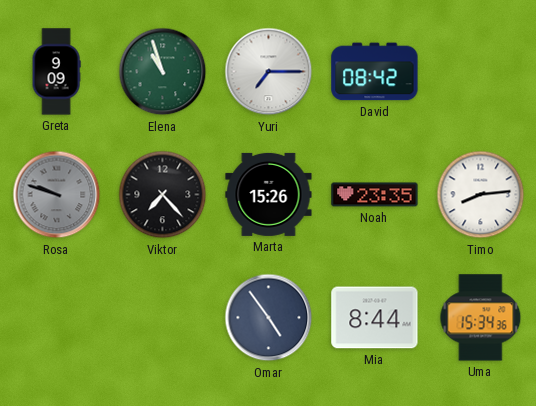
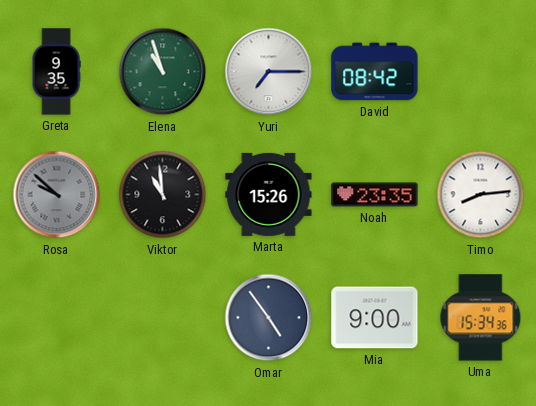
Greta: 9:09 -> 9:35
Rosa: 9:48 -> 9:52
Viktor: 7:23 -> 10:59
Mia: 8:44 -> 9:00
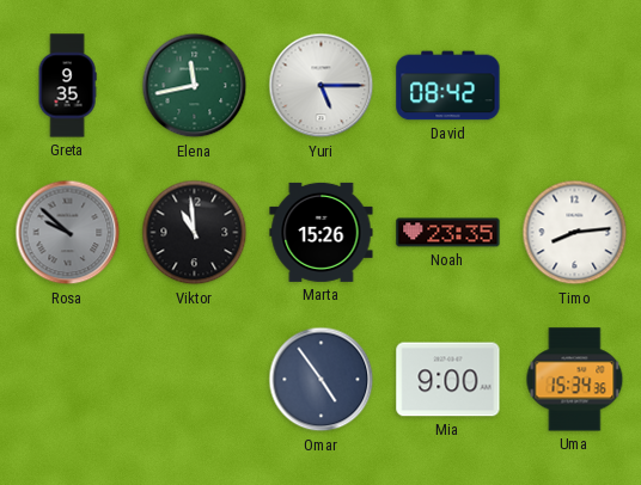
Elena: 10:57 -> 11:43
Yuri: 7:15 -> 5:15
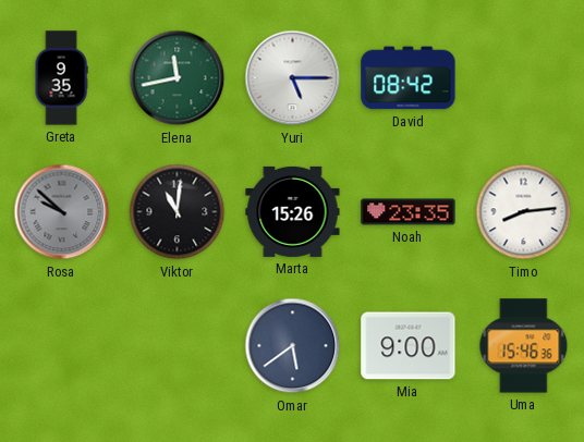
Viktor: 10:59 -> 11:01
Omar: 4:54 -> 5:39
Uma: 15:34 -> 15:46
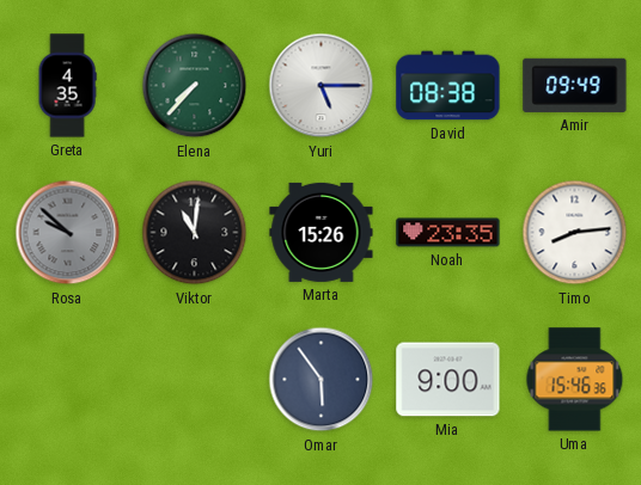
Greta: 9:35 -> 4:35
Elena: 11:43 -> 7:37
David: 08:42 -> 08:38
Amir: none -> 09:49
Omar: 5:39 -> 5:54
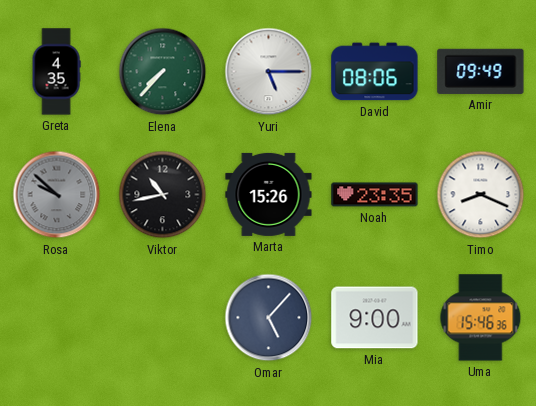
David: 08:38 -> 08:06
Viktor: 11:01 -> 10:43
Timo: 8:14 -> 8:19
Omar: 5:54 -> 5:07
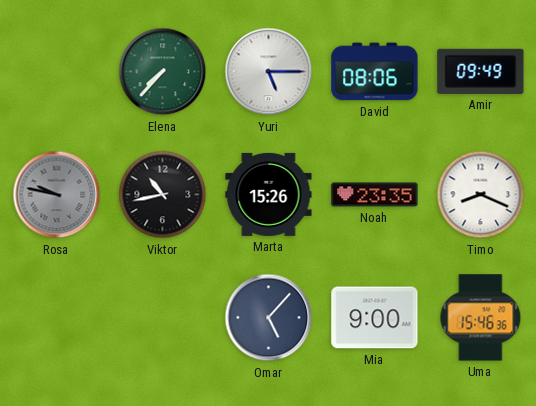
Greta: 4:35 -> none
Rosa: 9:52 -> 9:47
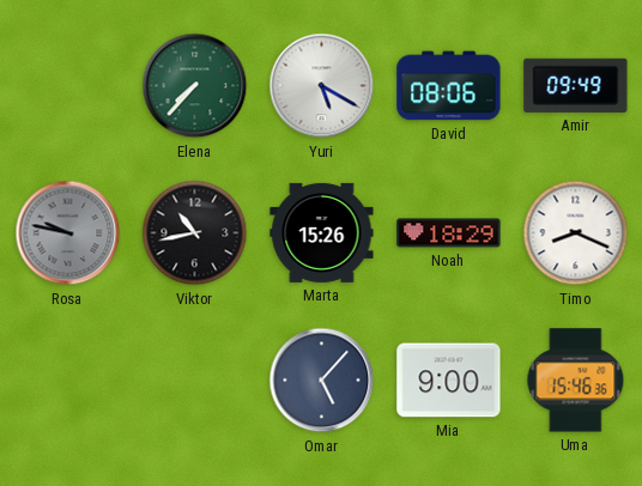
Yuri: 5:15 -> 5:20
Noah: 23:35 -> 18:29
